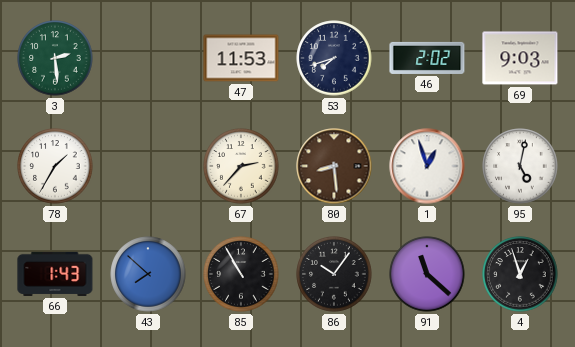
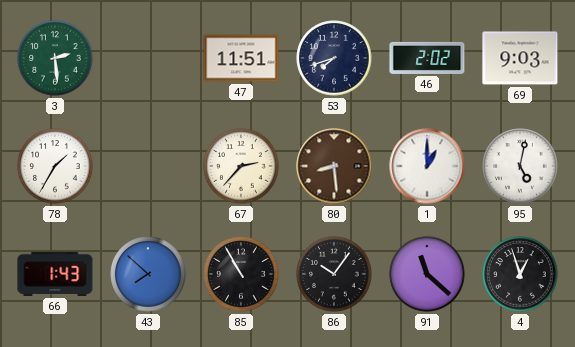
47: 11:53 -> 11:51
1: 12:57 -> 1:00
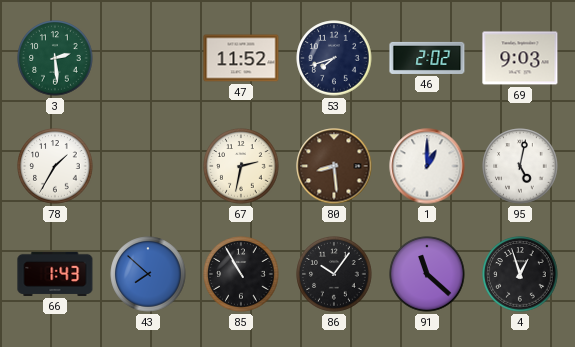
47: 11:51 -> 11:52
67: 2:37 -> 2:32
